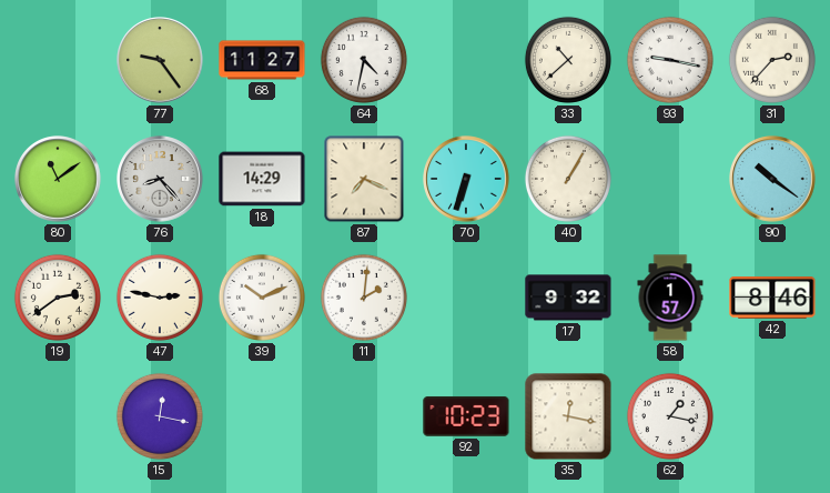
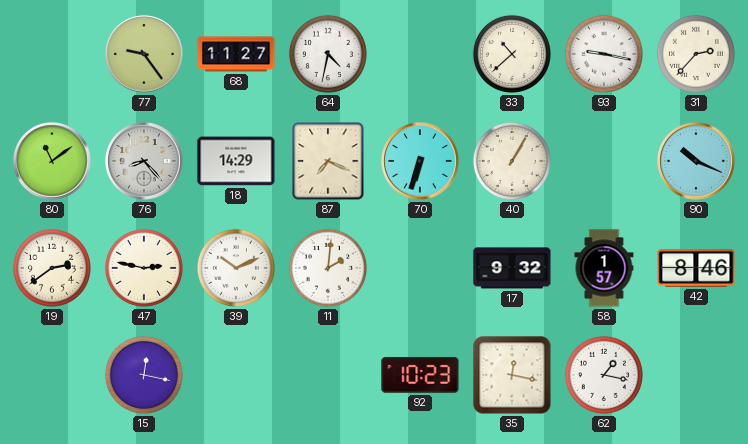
90: 10:21 -> 10:19
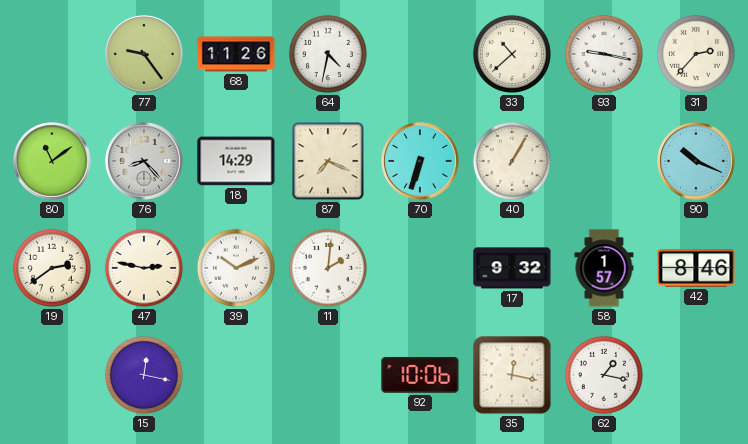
68: 11:27 -> 11:26
92: 10:23 -> 10:06
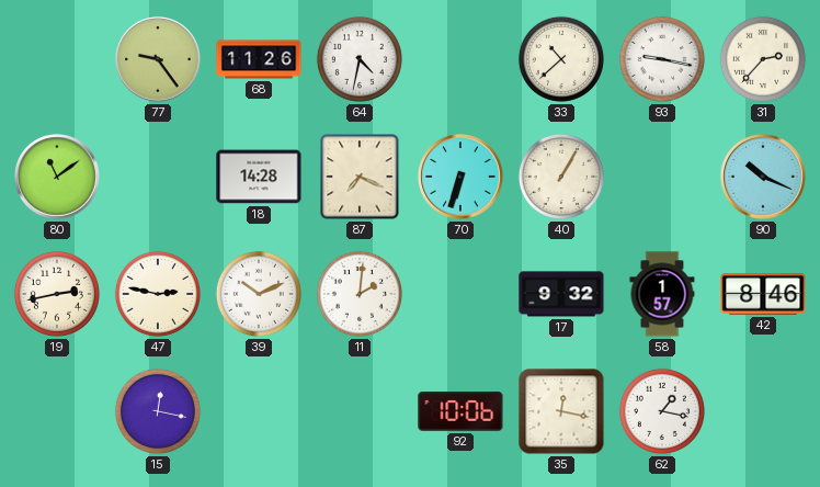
76: 8:23 -> none
18: 14:29 -> 14:28
19: 2:39 -> 2:43
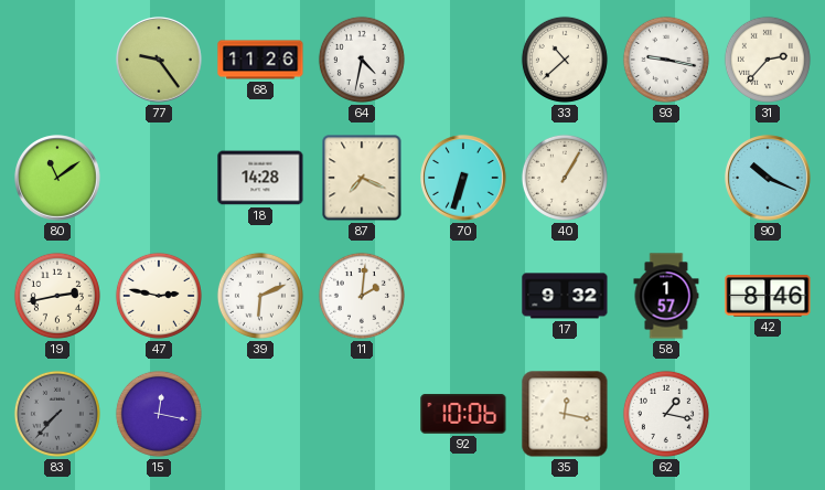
39: 10:11 -> 6:11
83: none -> 7:37
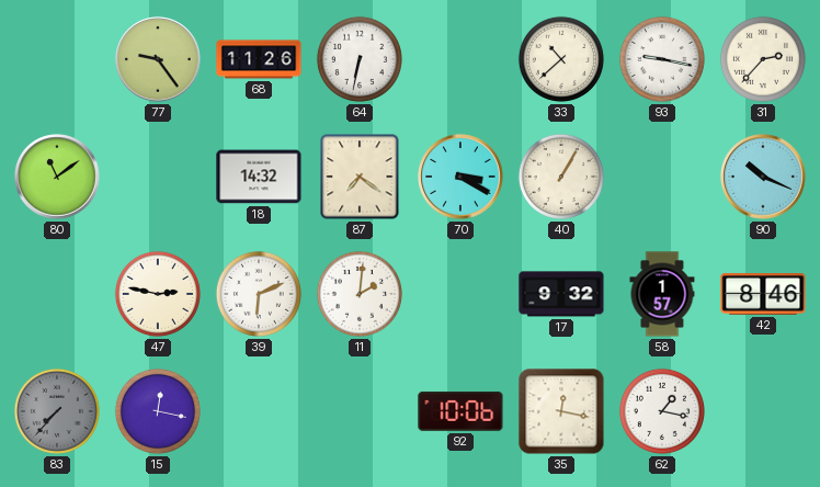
64: 4:32 -> 6:32
18: 14:28 -> 14:32
87: 7:19 -> 7:21
70: 6:33 -> 3:20
19: 2:43 -> none
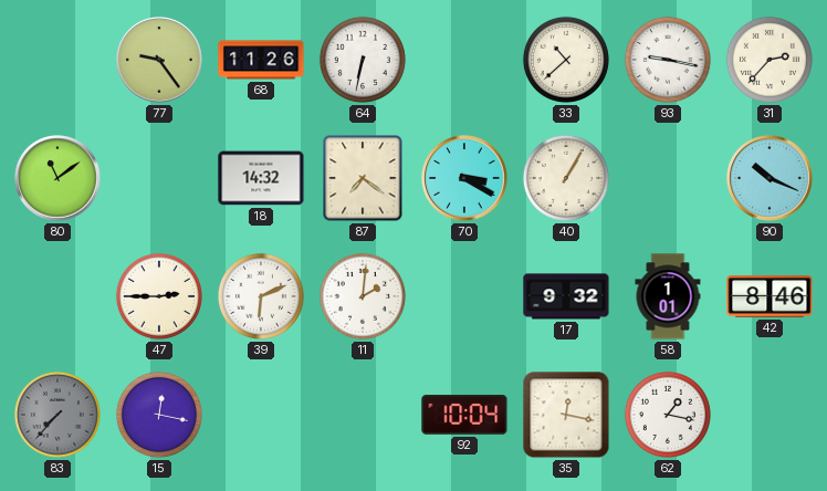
47: 2:47 -> 2:45
58: 1:57 -> 1:01
92: 10:06 -> 10:04
